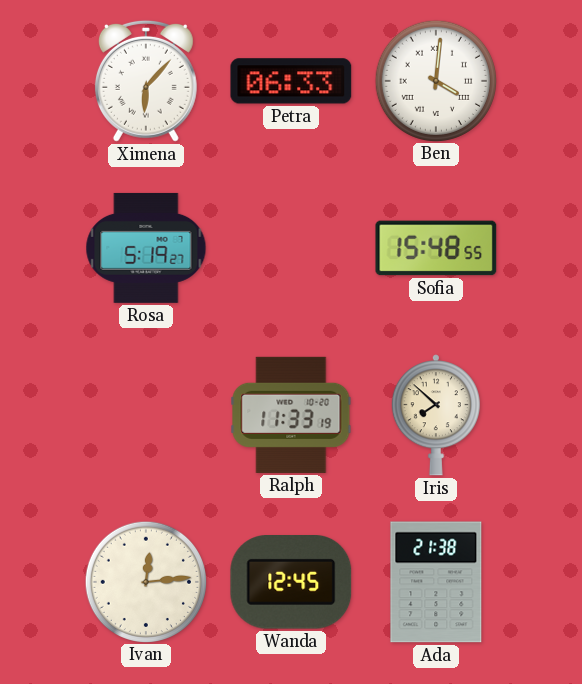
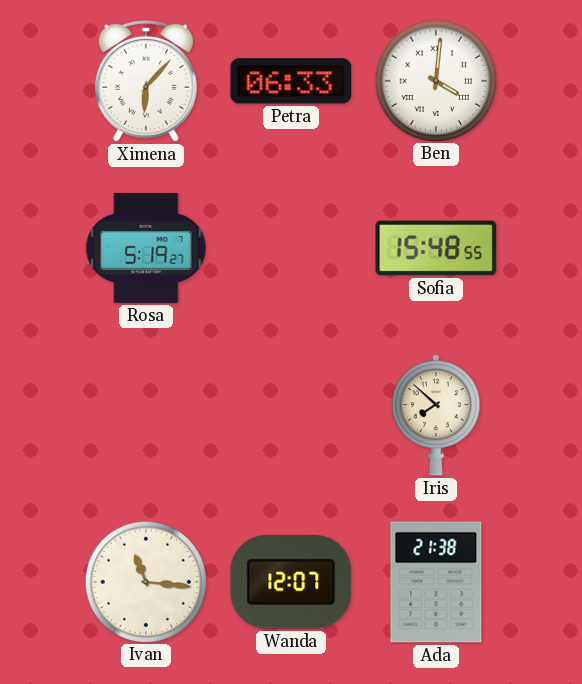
Ralph: 11:33 -> none
Ivan: 12:14 -> 11:16
Wanda: 12:45 -> 12:07
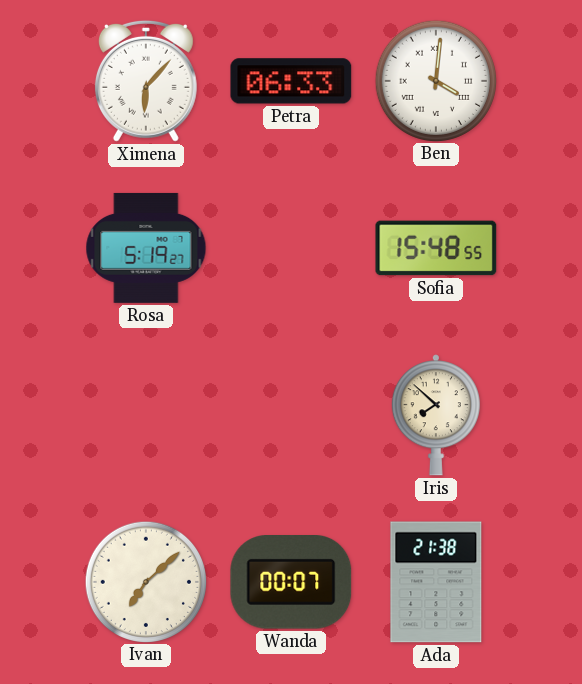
Ivan: 11:16 -> 7:08
Wanda: 12:07 -> 00:07
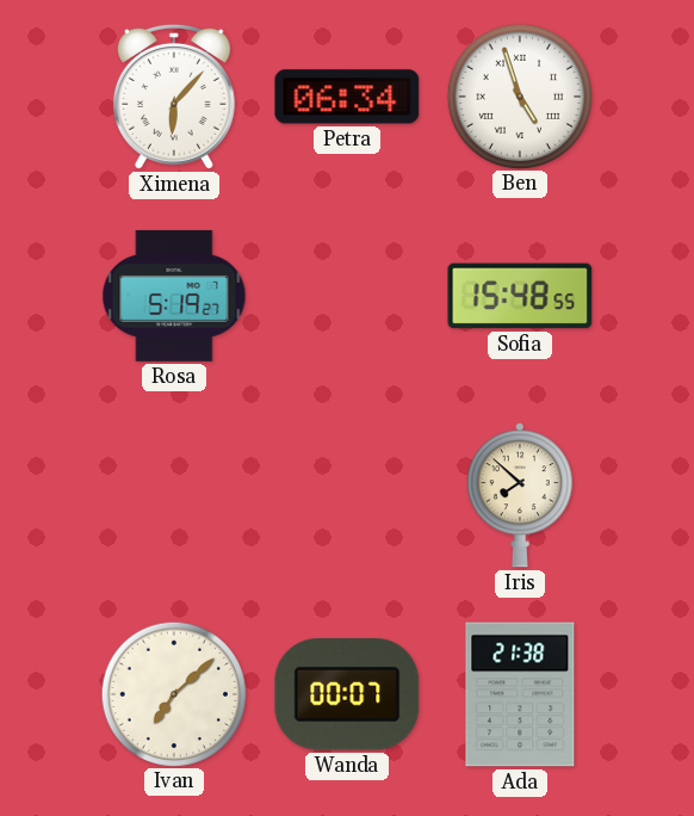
Petra: 06:33 -> 06:34
Ben: 4:01 -> 4:57
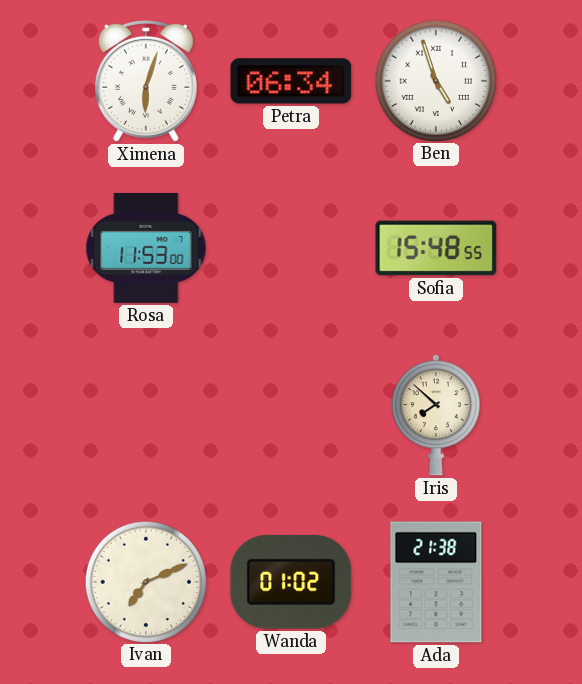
Ximena: 6:07 -> 6:03
Rosa: 5:19 -> 11:53
Ivan: 7:08 -> 7:11
Wanda: 00:07 -> 01:02
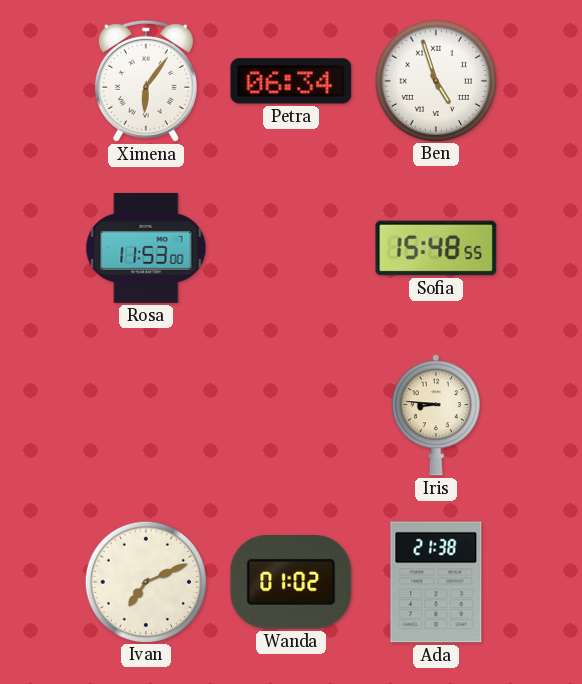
Ximena: 6:03 -> 6:06
Iris: 7:52 -> 8:46
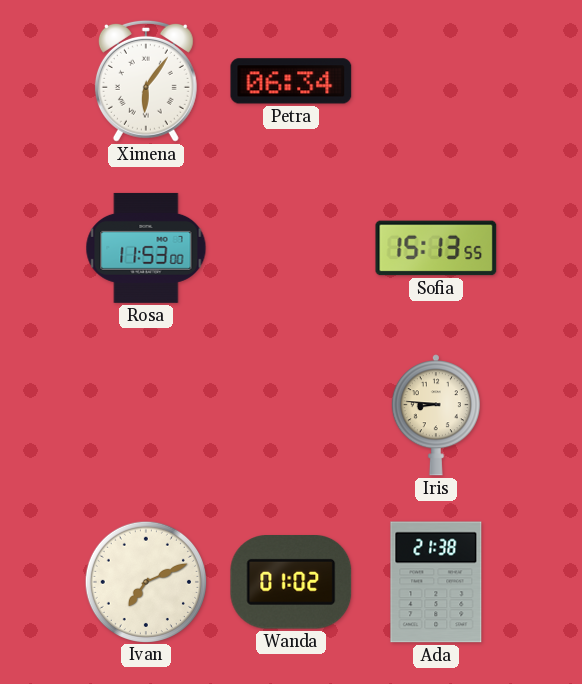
Ben: 4:57 -> none
Sofia: 15:48 -> 15:13
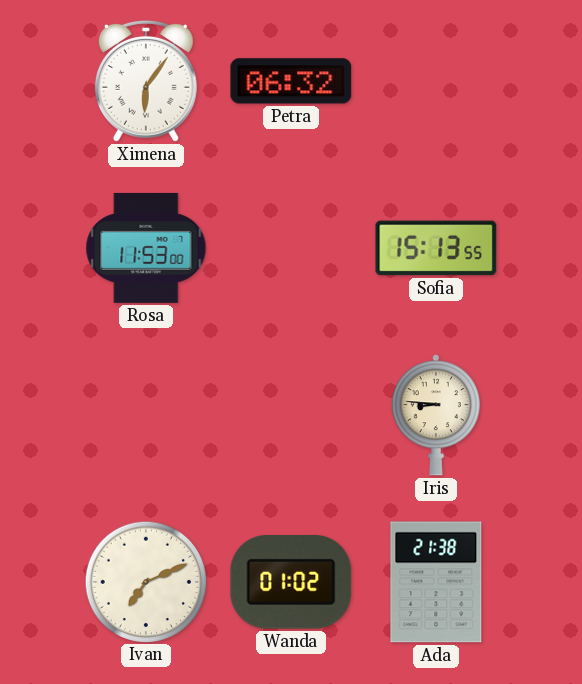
Petra: 06:34 -> 06:32
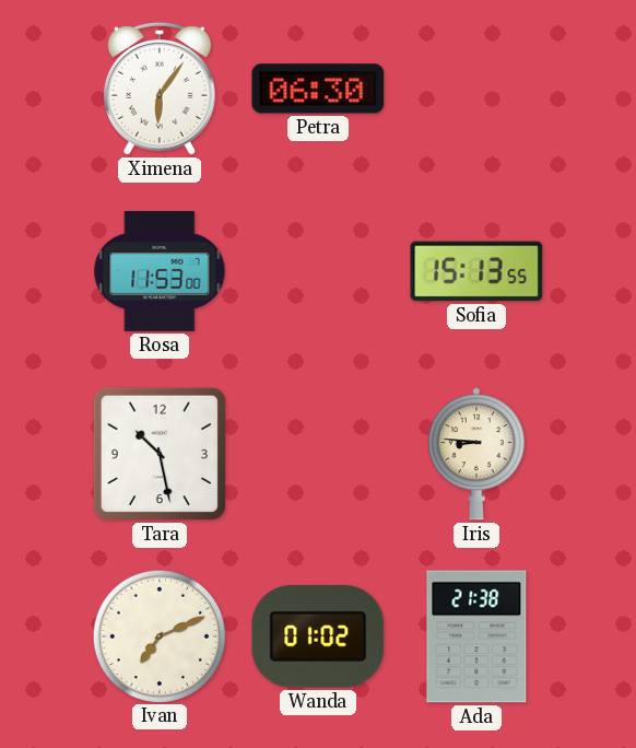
Petra: 06:32 -> 06:30
Tara: none -> 10:28
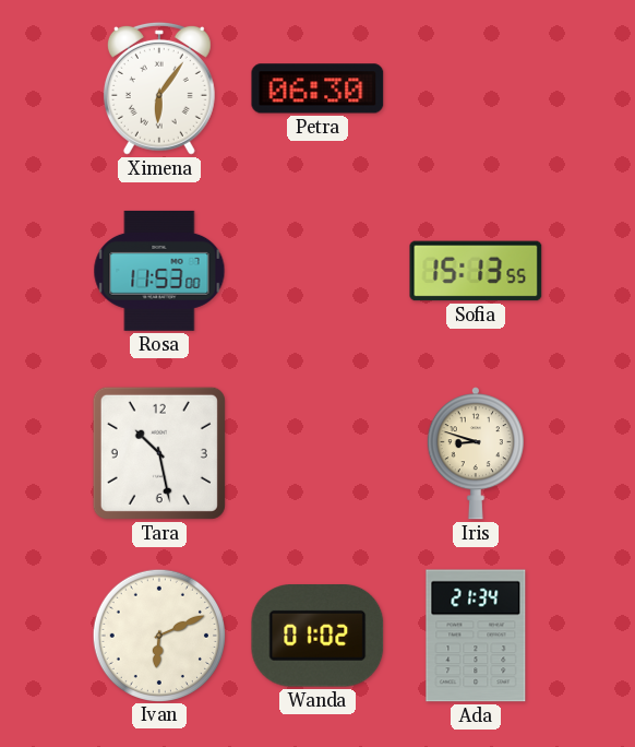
Iris: 8:46 -> 8:48
Ivan: 7:11 -> 6:11
Ada: 21:38 -> 21:34
